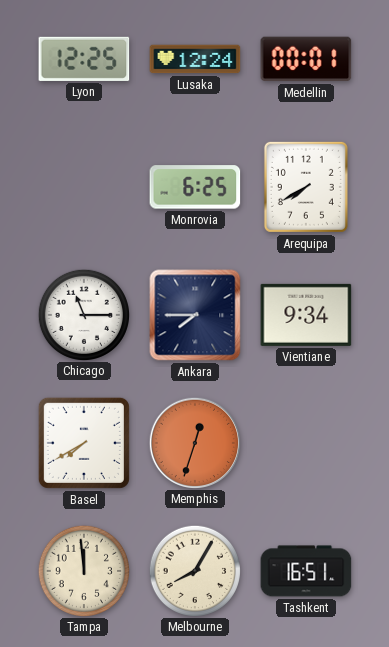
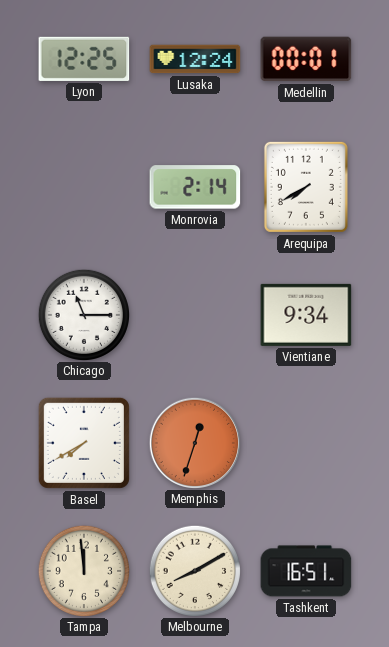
Monrovia: 6:25 -> 2:14
Ankara: 7:45 -> none
Melbourne: 8:05 -> 8:10
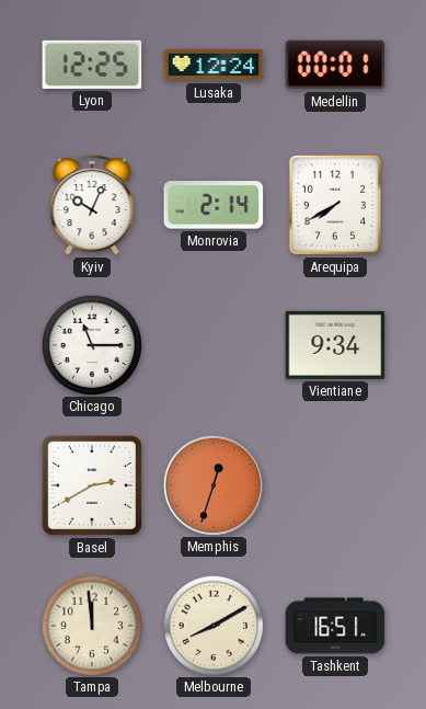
Kyiv: none -> 10:04
Basel: 7:40 -> 2:40
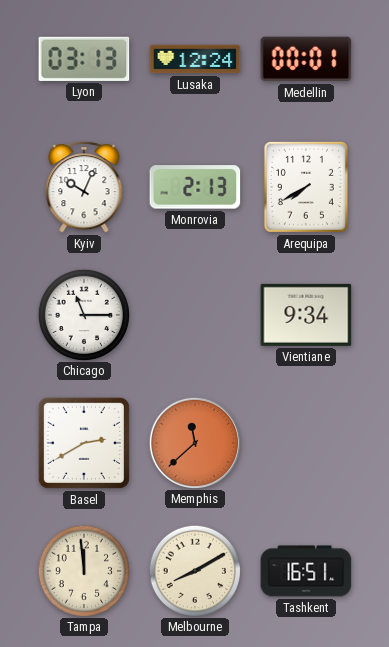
Lyon: 12:25 -> 03:13
Monrovia: 2:14 -> 2:13
Memphis: 12:33 -> 11:38
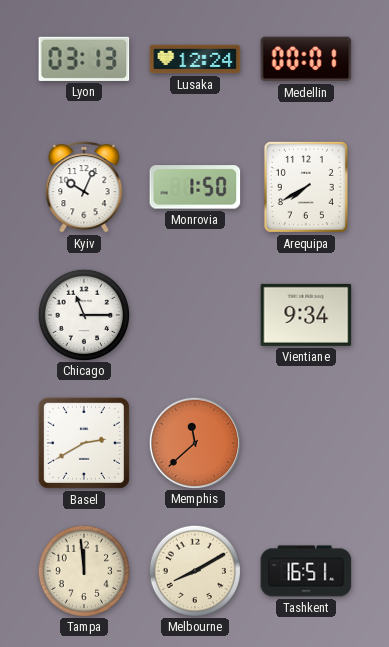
Monrovia: 2:13 -> 1:50
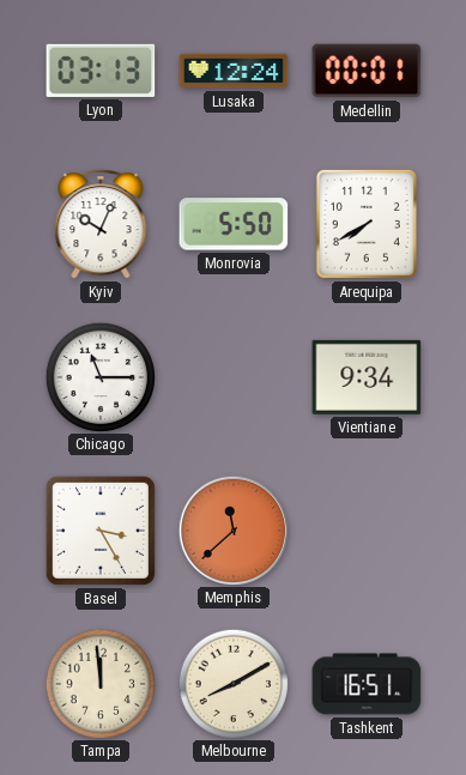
Monrovia: 1:50 -> 5:50
Basel: 2:40 -> 3:25
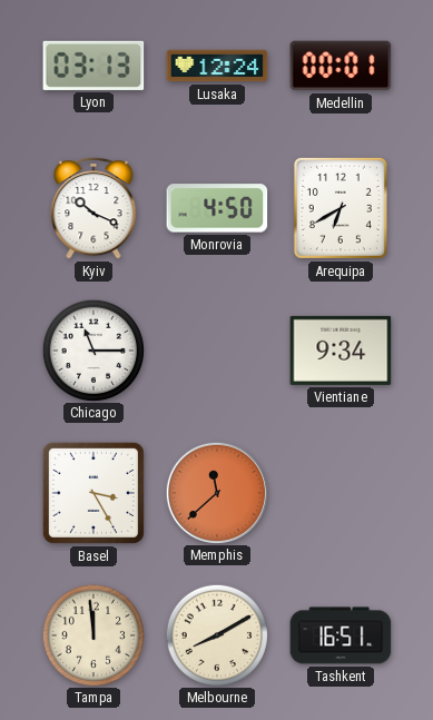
Kyiv: 10:04 -> 10:19
Monrovia: 5:50 -> 4:50
Arequipa: 7:40 -> 6:40
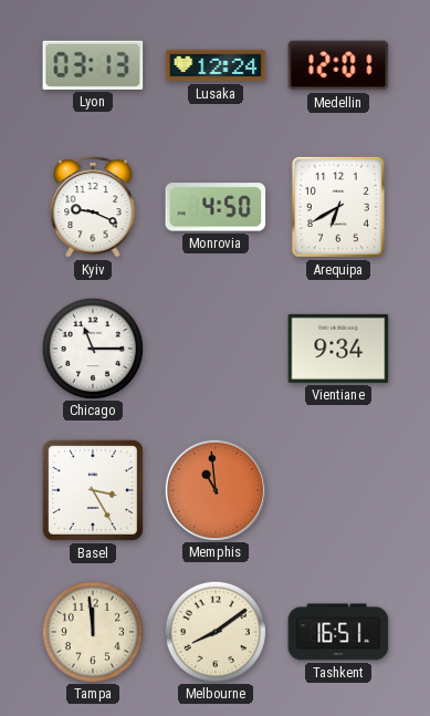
Medellin: 00:01 -> 12:01
Kyiv: 10:19 -> 9:19
Memphis: 11:38 -> 10:59
Melbourne: 8:10 -> 8:09
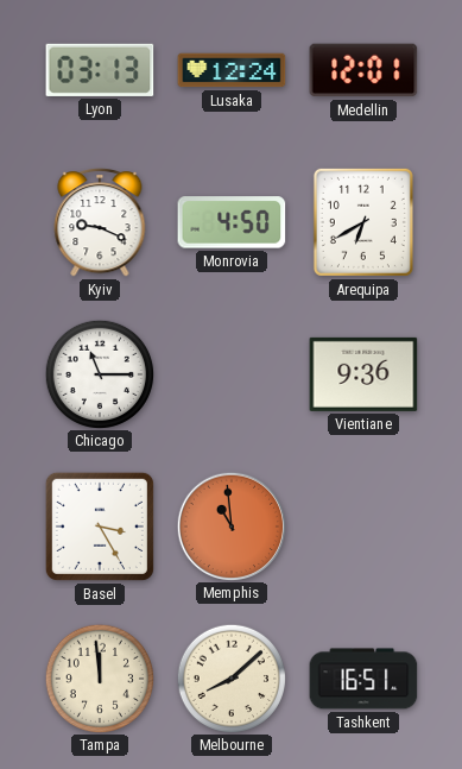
Vientiane: 9:34 -> 9:36
Melbourne: 8:09 -> 8:08
